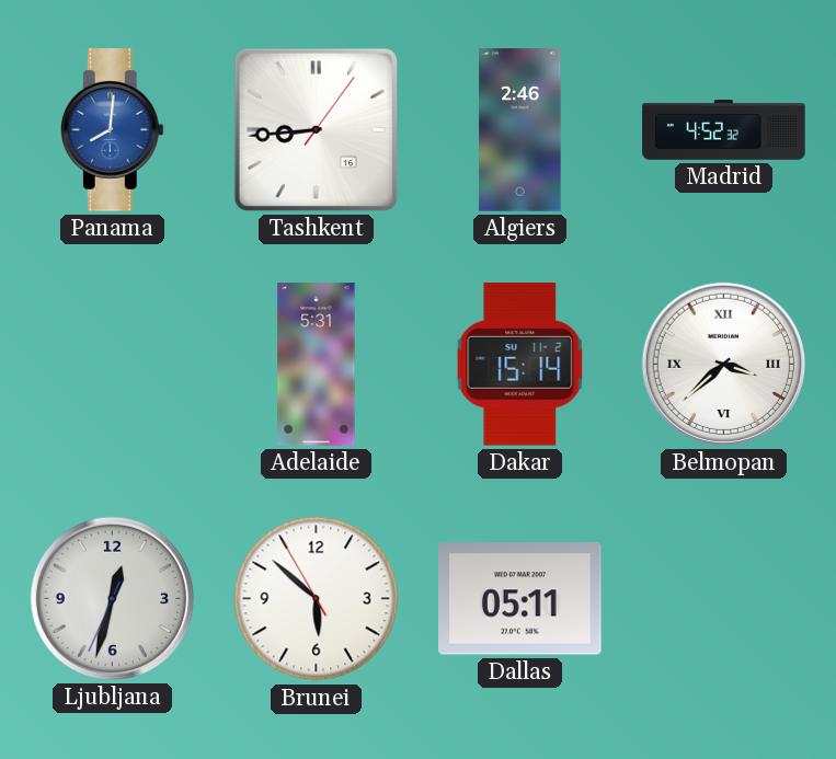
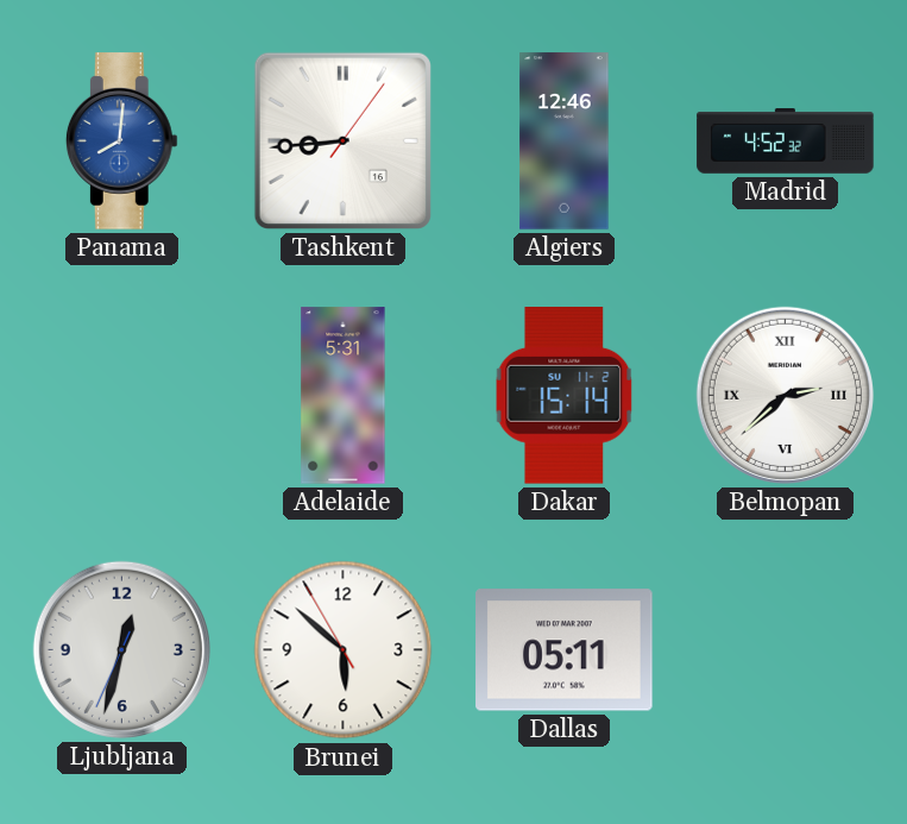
Algiers: 2:46 -> 12:46
Belmopan: 3:38 -> 2:38
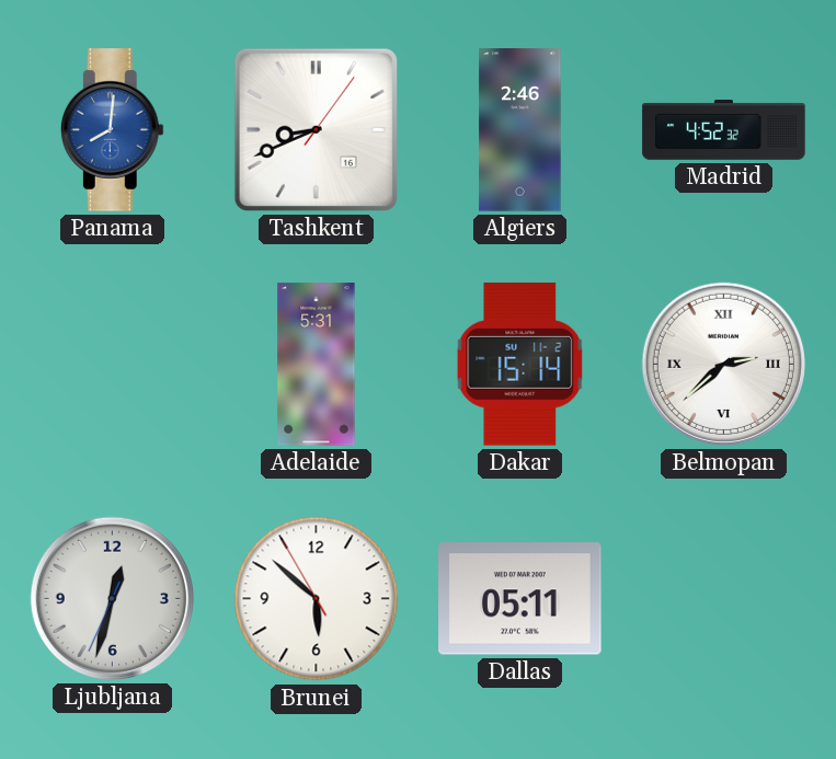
Tashkent: 8:44 -> 8:41
Algiers: 12:46 -> 2:46
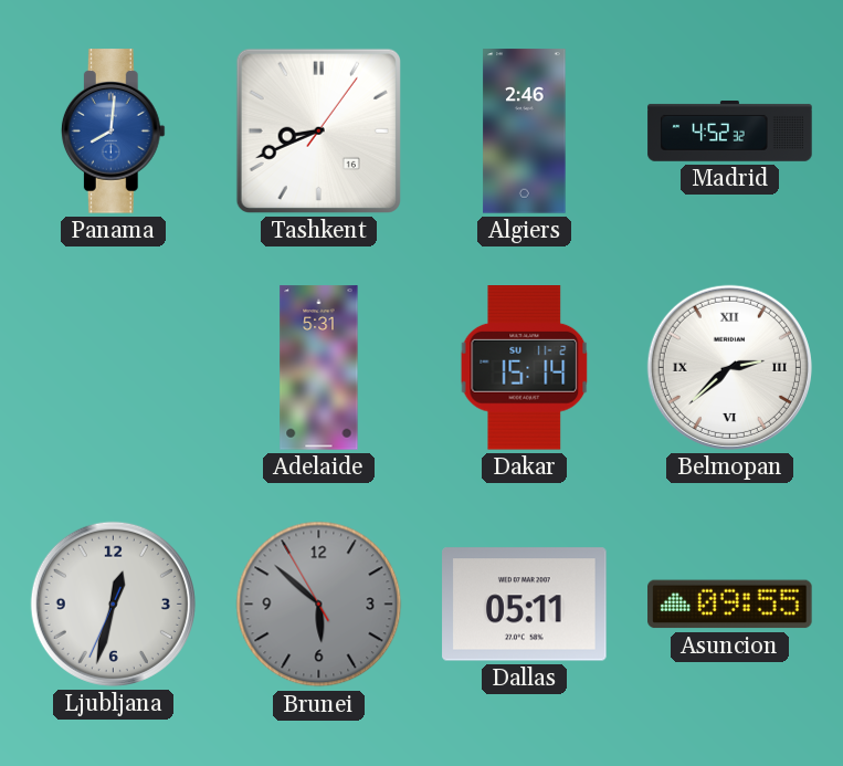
Brunei dial: white -> grey
Asuncion: none -> 09:55
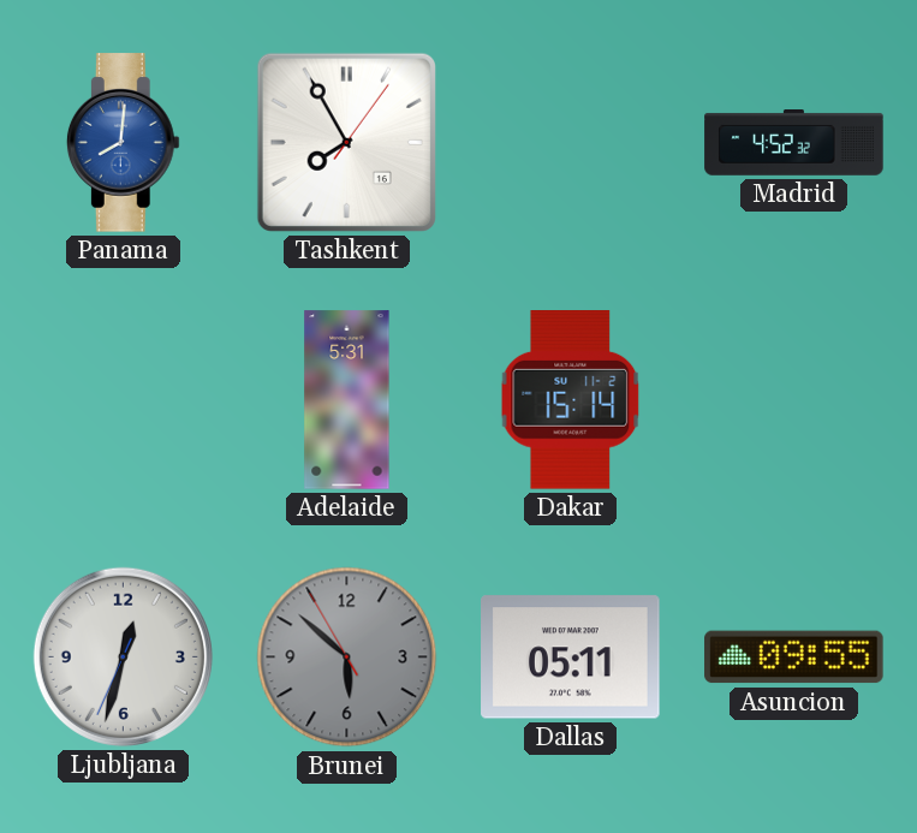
Tashkent: 8:41 -> 7:55
Algiers: 2:46 -> none
Belmopan: 2:38 -> none
